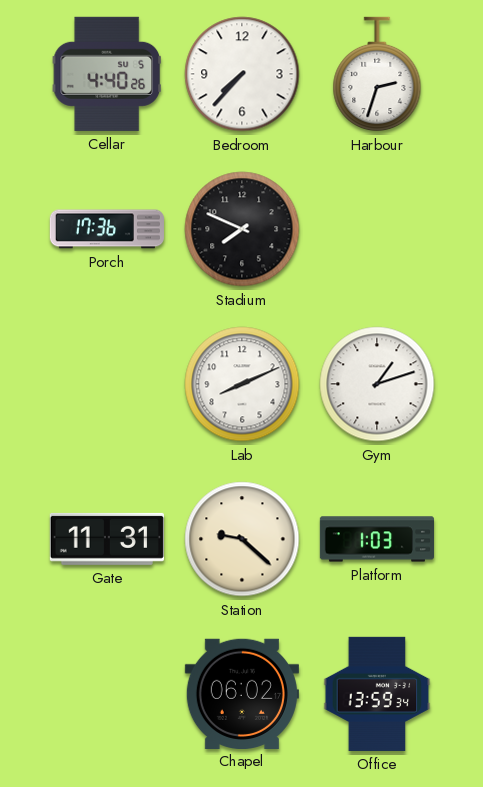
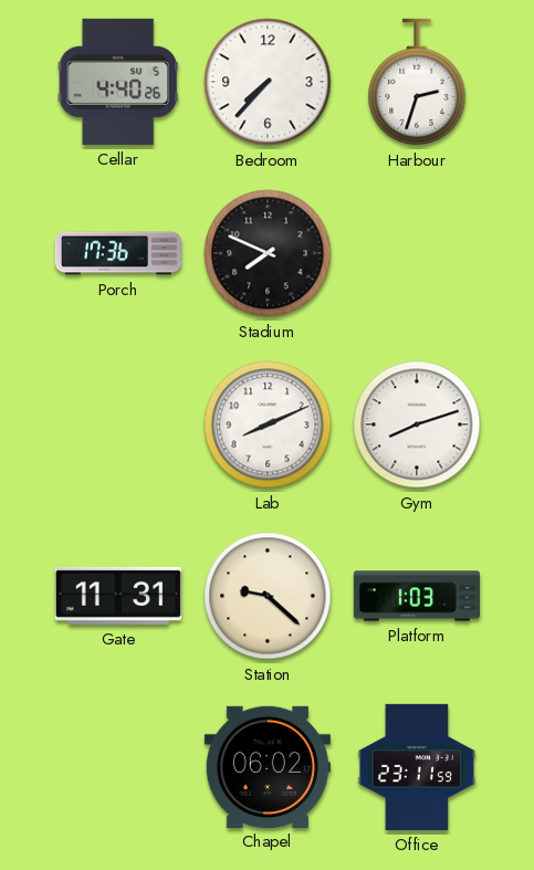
Gym: 1:12 -> 8:12
Office: 13:59 -> 23:11
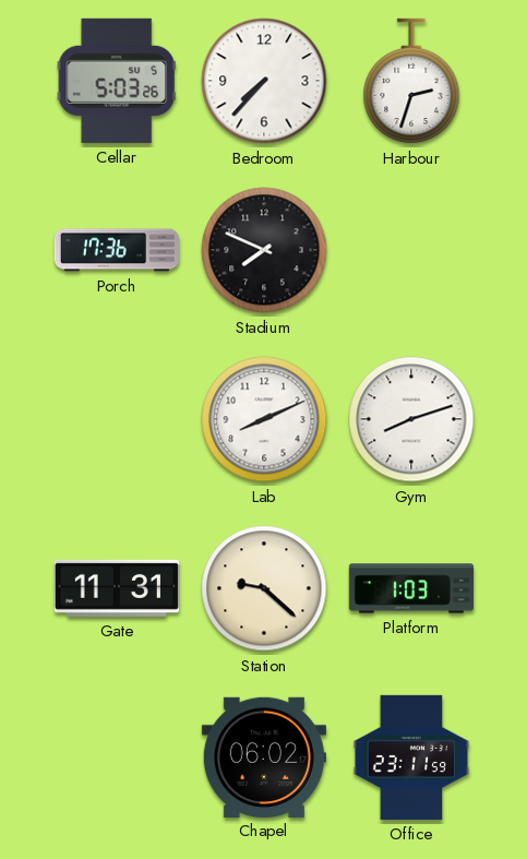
Cellar: 4:40 -> 5:03
